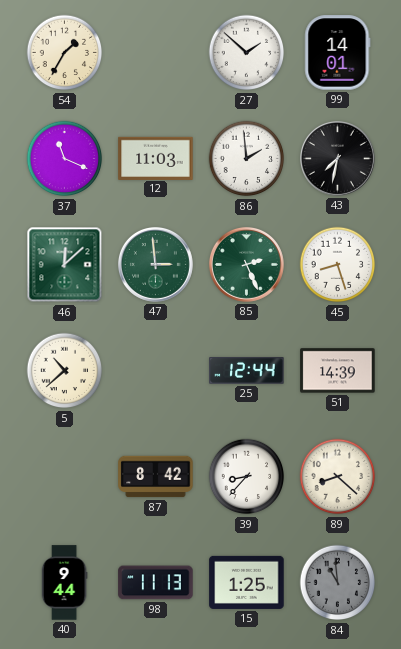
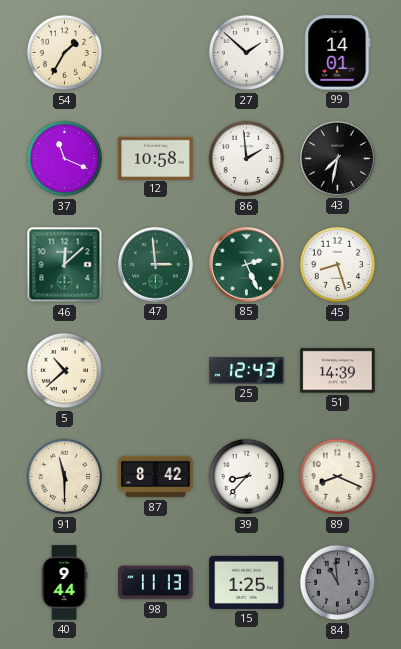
12: 11:03 -> 10:58
25: 12:44 -> 12:43
91: none -> 11:30
89: 8:22 -> 8:19
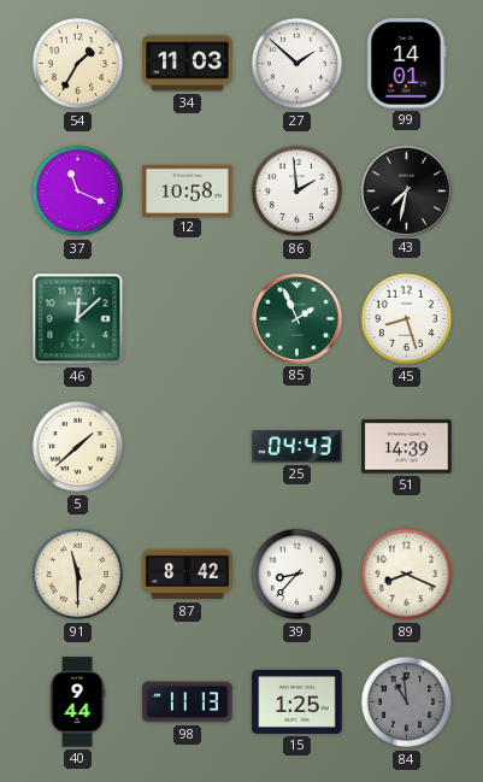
34: none -> 11:03
47: 2:59 -> none
85: 2:26 -> 1:56
5: 10:38 -> 1:38
25: 12:43 -> 04:43
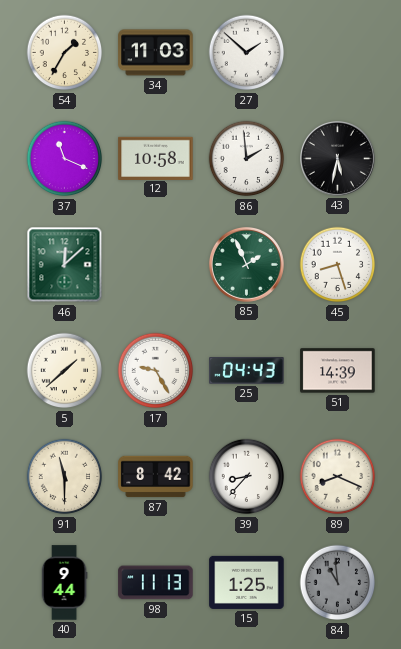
99: 14:01 -> none
43: 7:32 -> 5:32
17: none -> 9:25
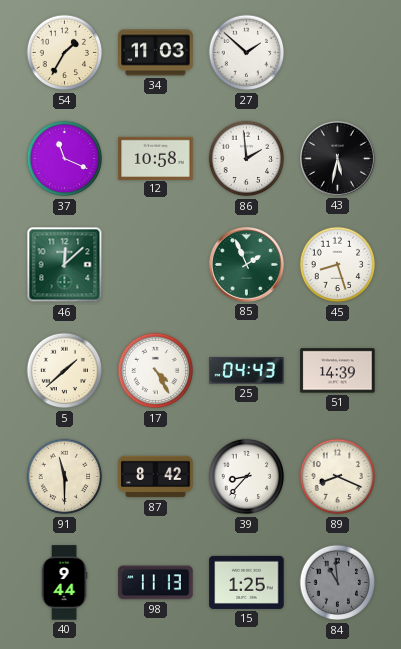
17: 9:25 -> 4:25
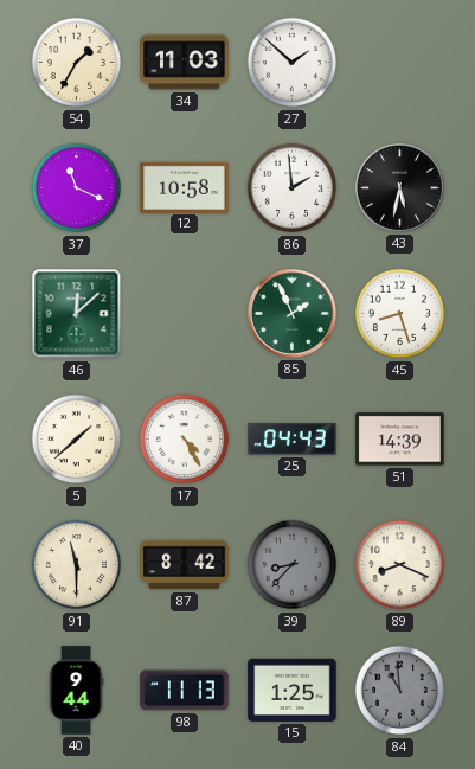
39 dial: white -> grey
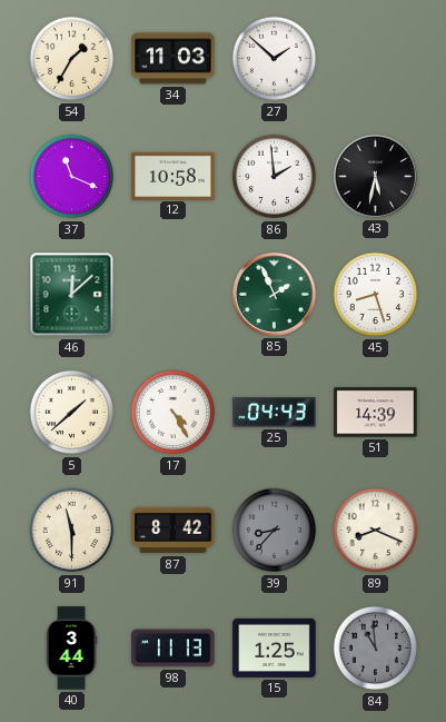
40: 9:44 -> 3:44
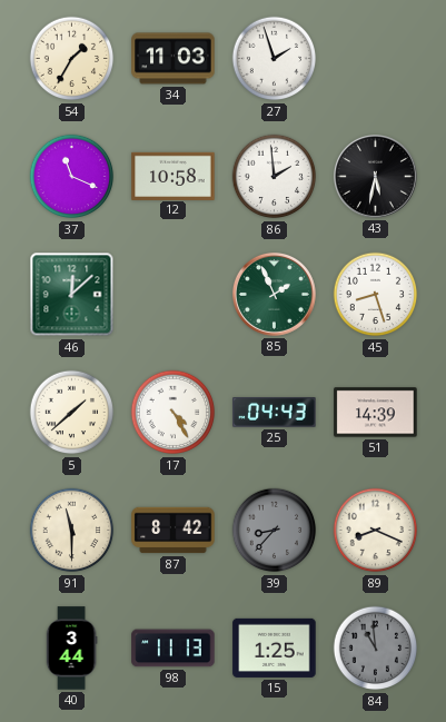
27: 1:52 -> 1:57
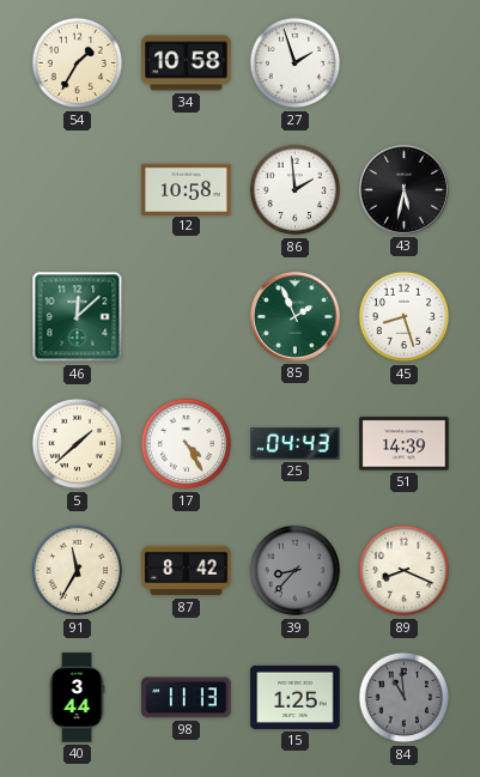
34: 11:03 -> 10:58
37: 11:19 -> none
91: 11:30 -> 11:35
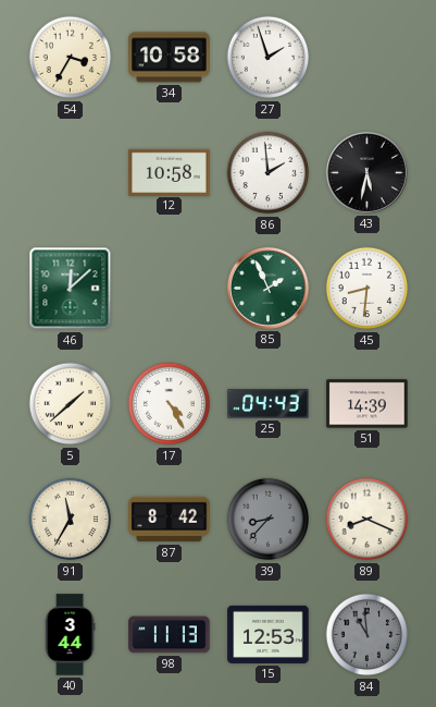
54: 1:35 -> 3:35
45: 8:27 -> 8:31
15: 1:25 -> 12:53
